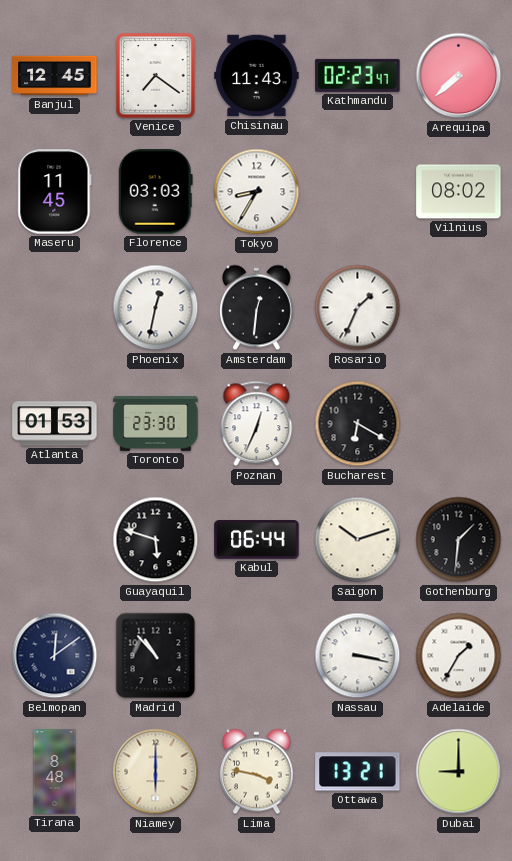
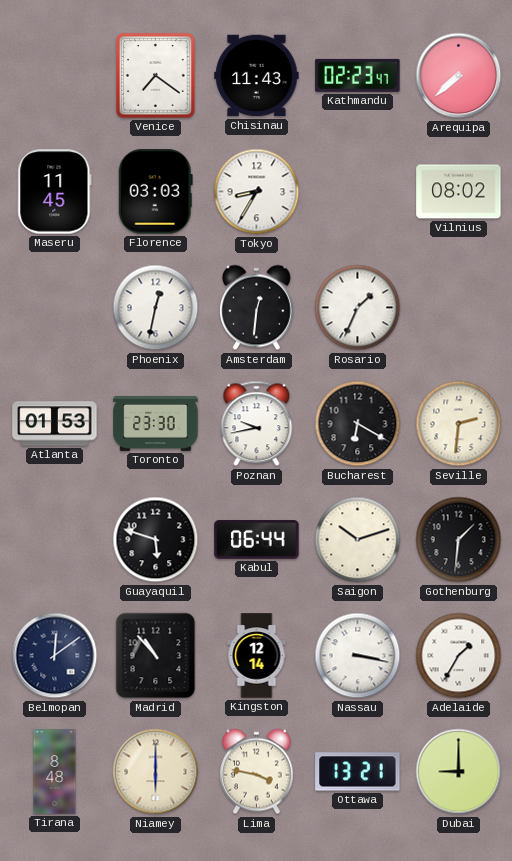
Banjul: 12:45 -> none
Poznan: 12:34 -> 9:43
Seville: none -> 2:31
Kingston: none -> 12:14
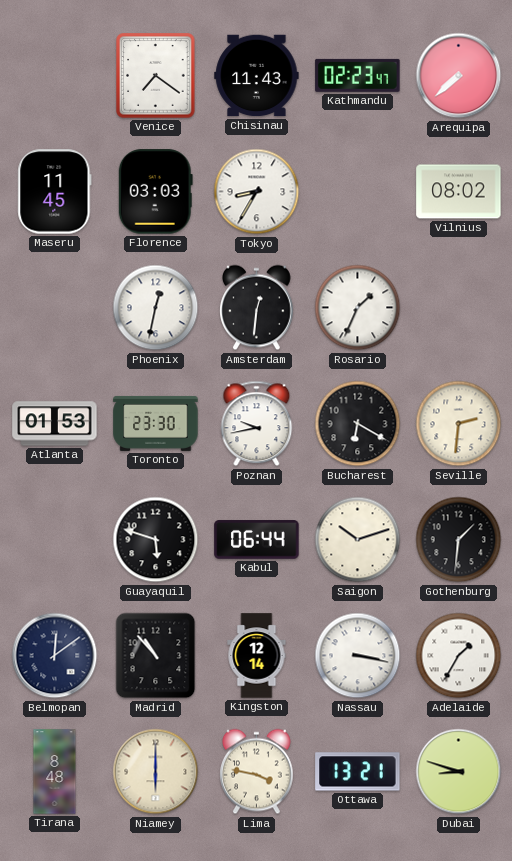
Dubai: 9:00 -> 8:48
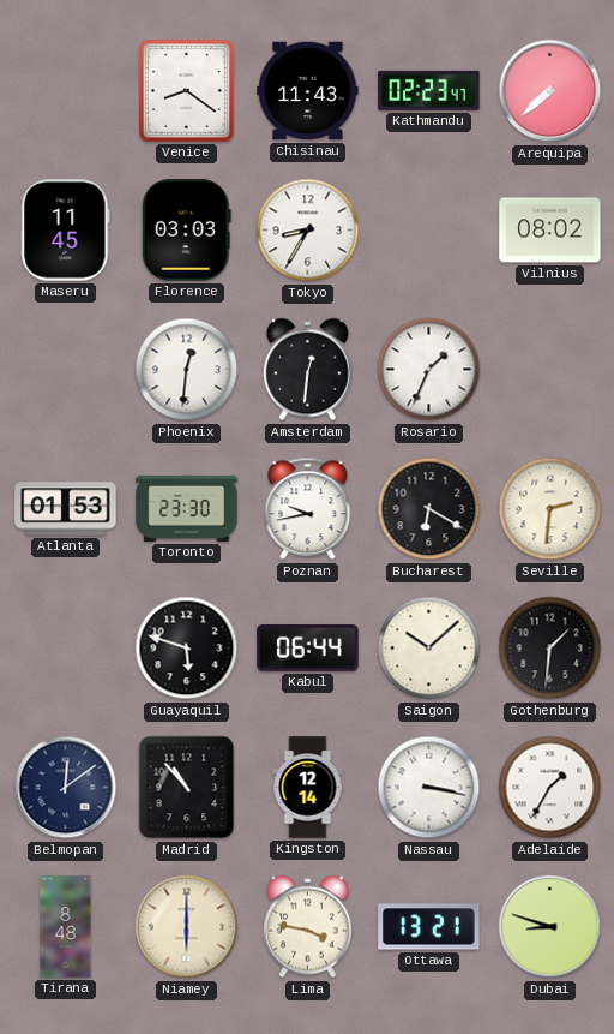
Venice: 7:21 -> 8:21
Phoenix: 12:32 -> 12:31
Saigon: 10:12 -> 10:08
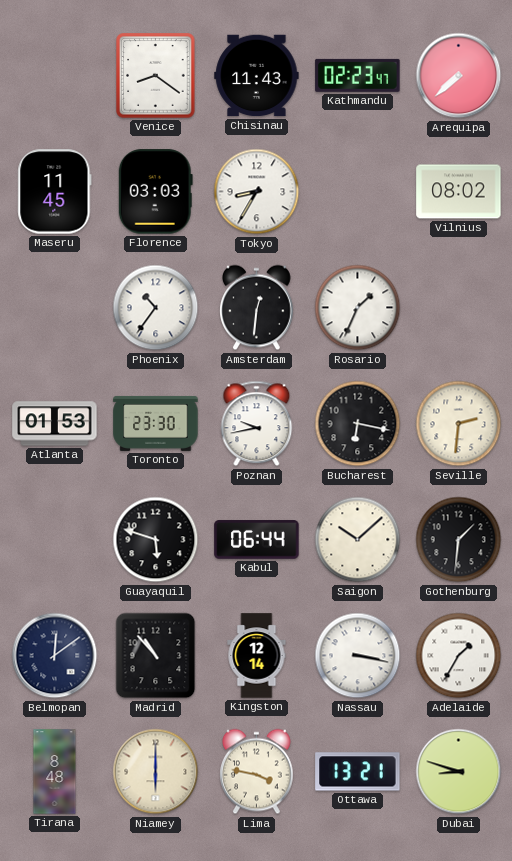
Phoenix: 12:31 -> 10:36
Bucharest: 6:20 -> 6:17
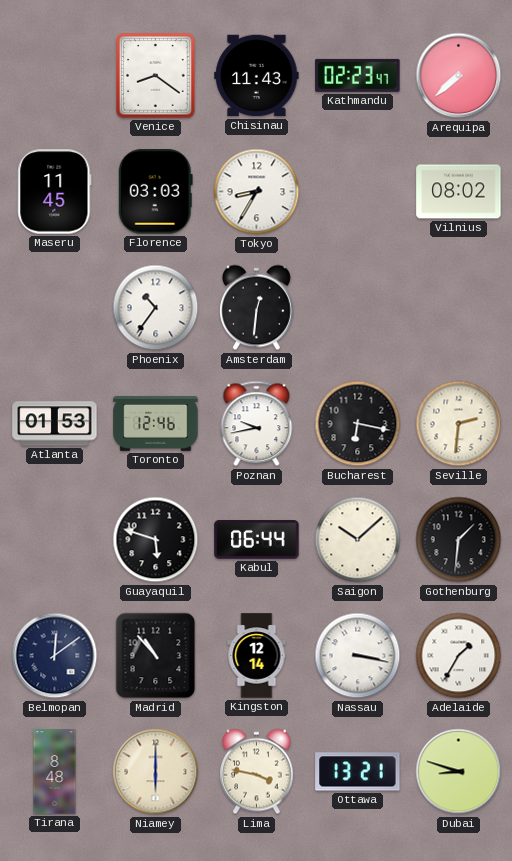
Rosario: 1:34 -> none
Toronto: 23:30 -> 12:46
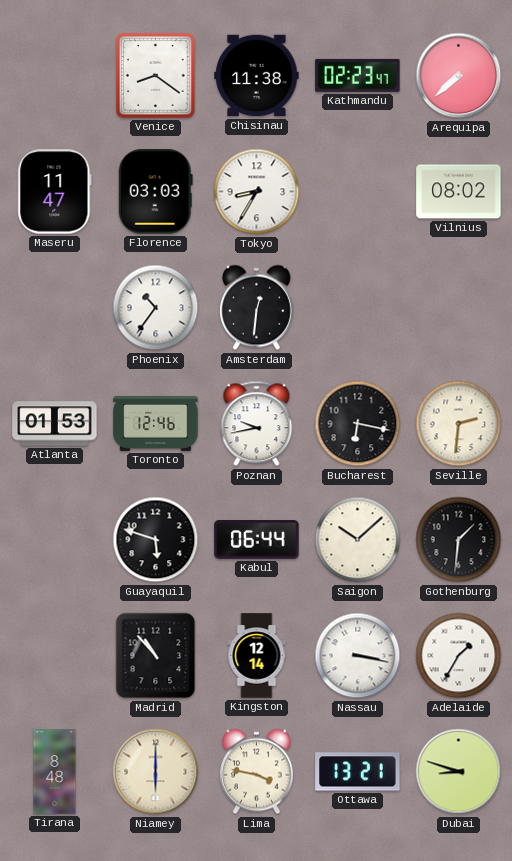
Chisinau: 11:43 -> 11:38
Maseru: 11:45 -> 11:47
Belmopan: 12:09 -> none
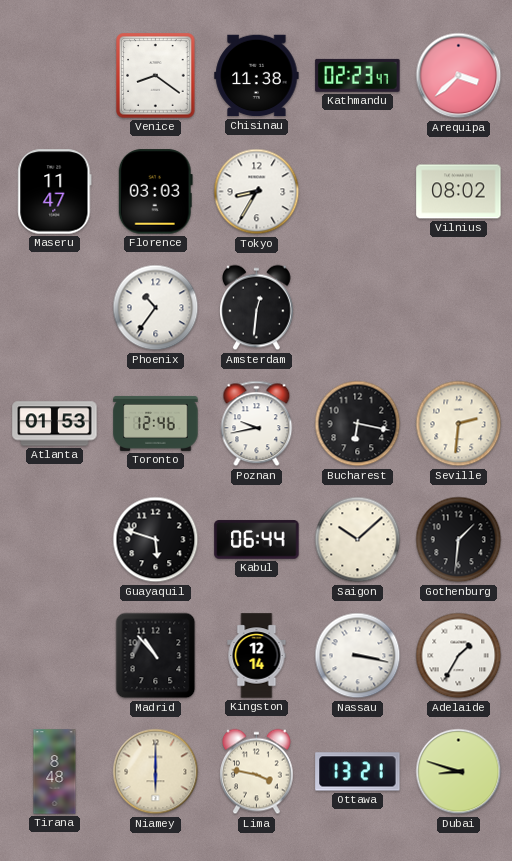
Arequipa: 7:38 -> 3:38
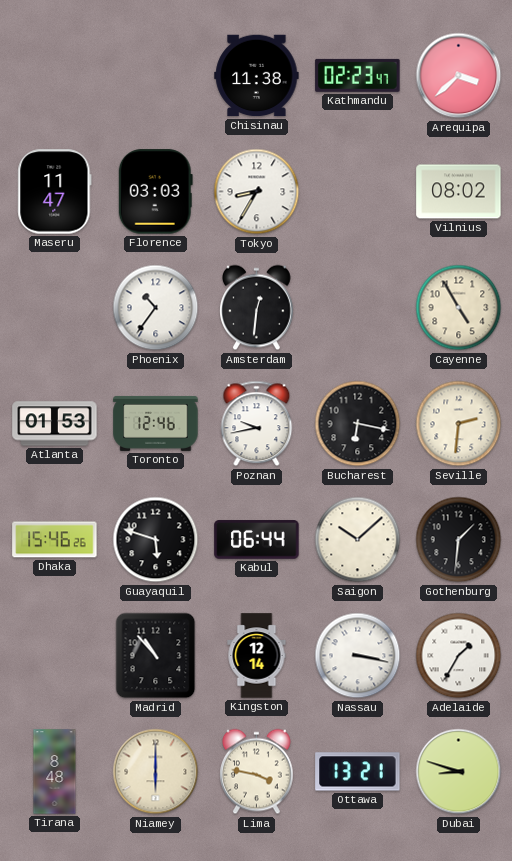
Venice: 8:21 -> none
Cayenne: none -> 4:55
Dhaka: none -> 15:46
